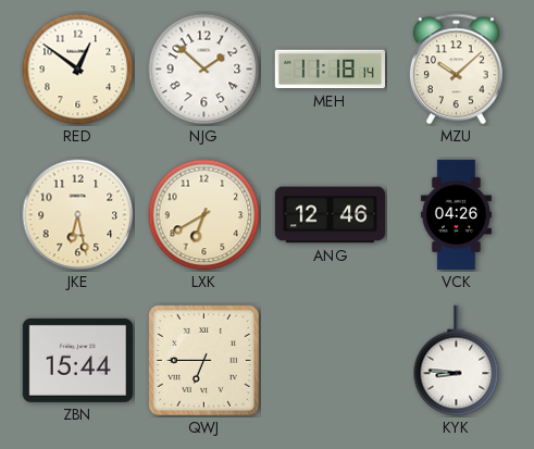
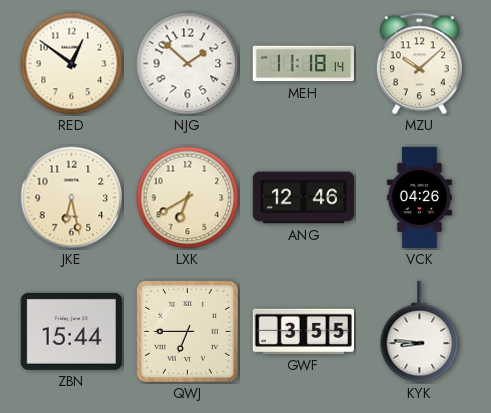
GWF: none -> 3:55
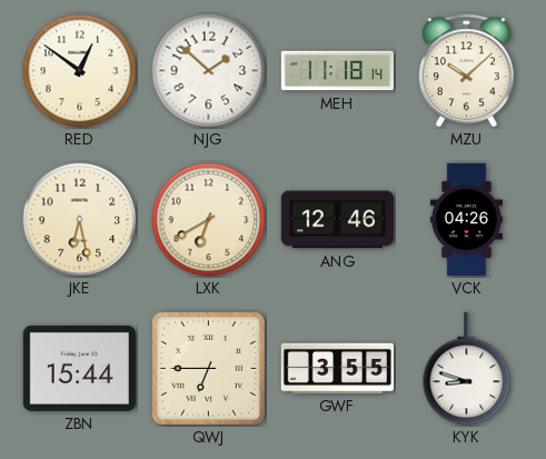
KYK: 8:46 -> 8:48
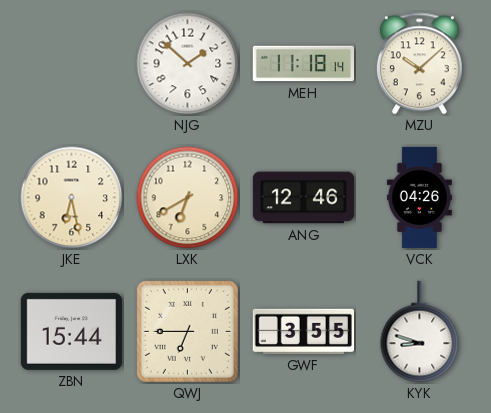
RED: 12:51 -> none
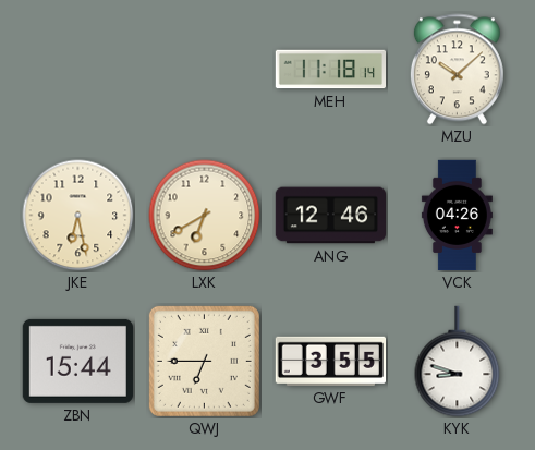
NJG: 1:52 -> none
